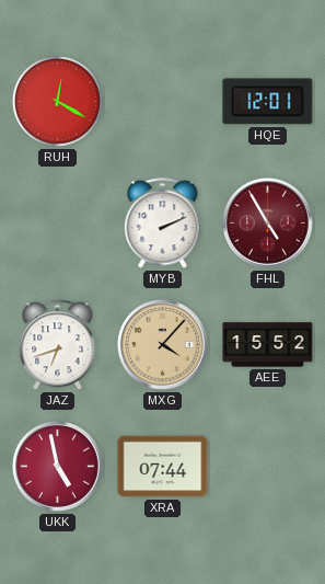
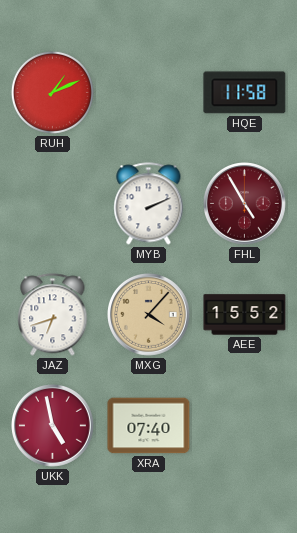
RUH: 12:20 -> 1:11
HQE: 12:01 -> 11:58
XRA: 07:44 -> 07:40
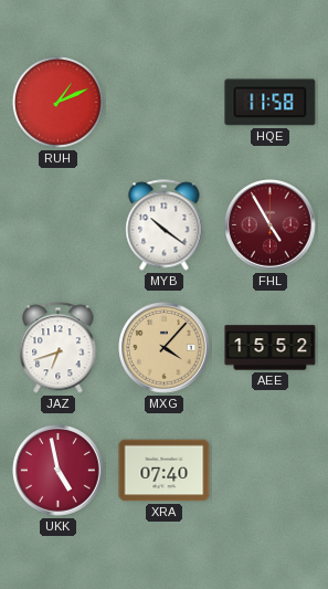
MYB: 2:11 -> 10:21
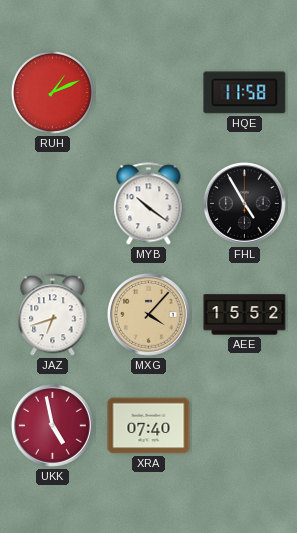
FHL dial: burgundy -> black
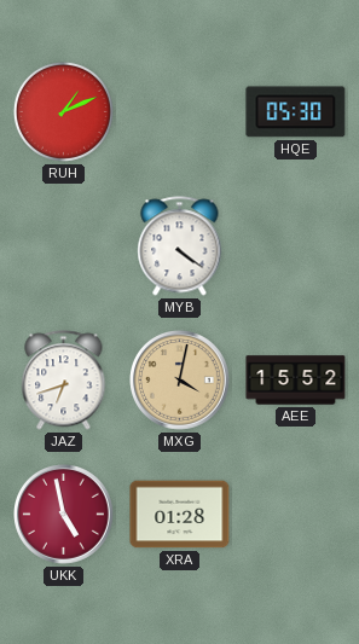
HQE: 11:58 -> 05:30
MYB: 10:21 -> 4:21
FHL: 4:55 -> none
MXG: 4:07 -> 4:02
XRA: 07:40 -> 01:28
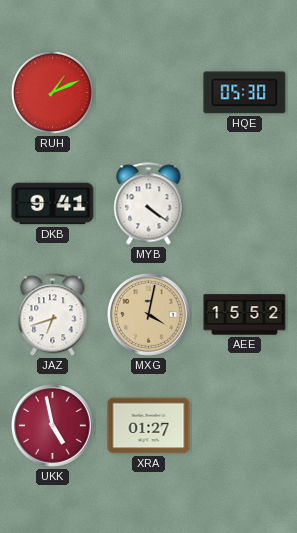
DKB: none -> 9:41
XRA: 01:28 -> 01:27
